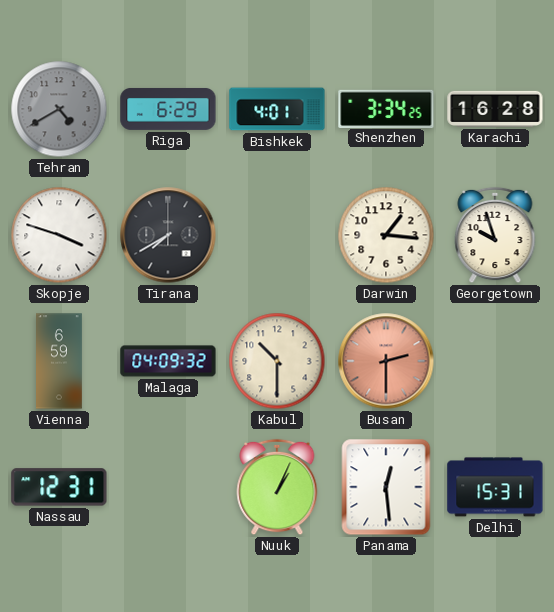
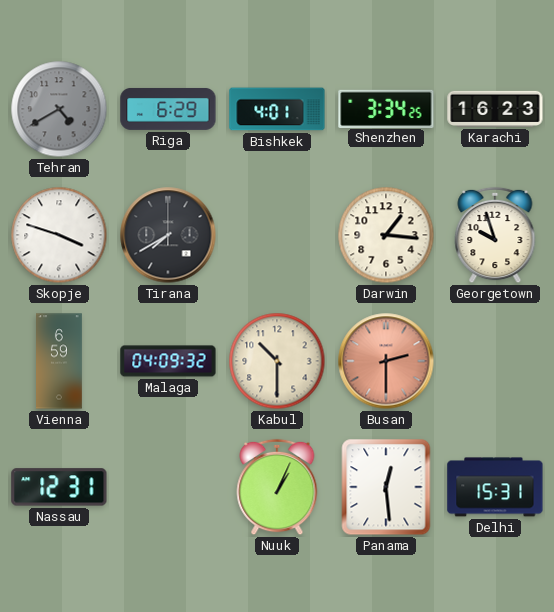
Karachi: 16:28 -> 16:23
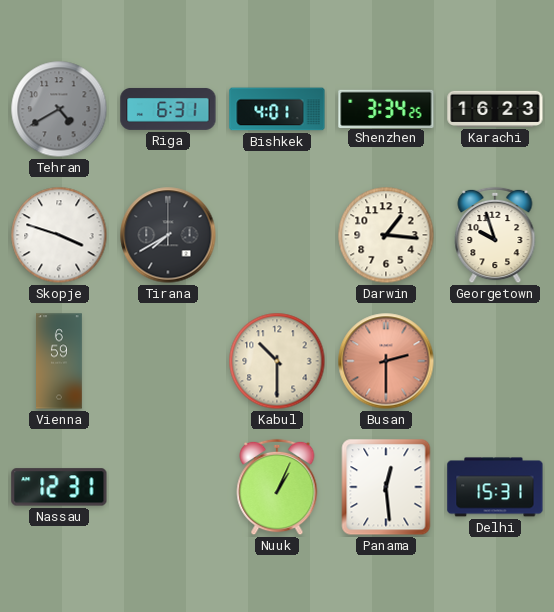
Riga: 6:29 -> 6:31
Malaga: 04:09 -> none
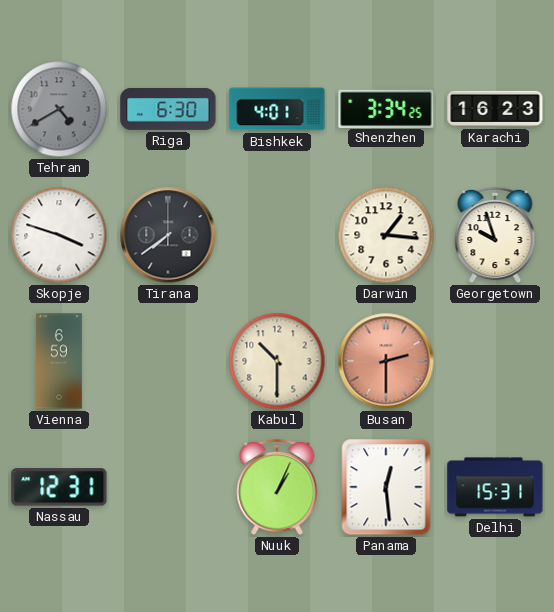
Riga: 6:31 -> 6:30
Tirana: 7:40 -> 7:39
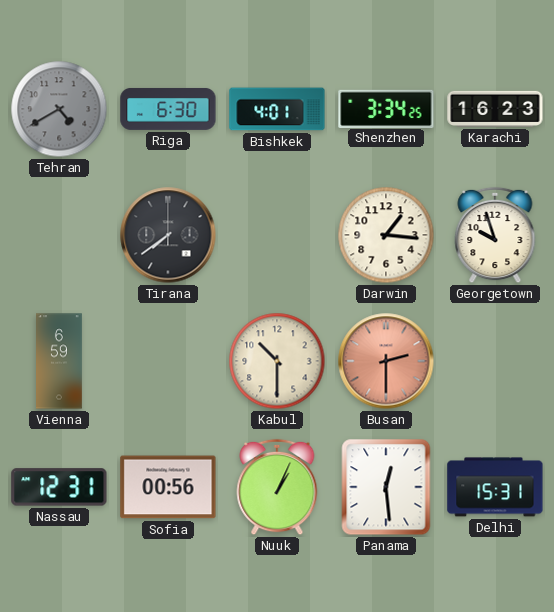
Skopje: 3:48 -> none
Sofia: none -> 00:56
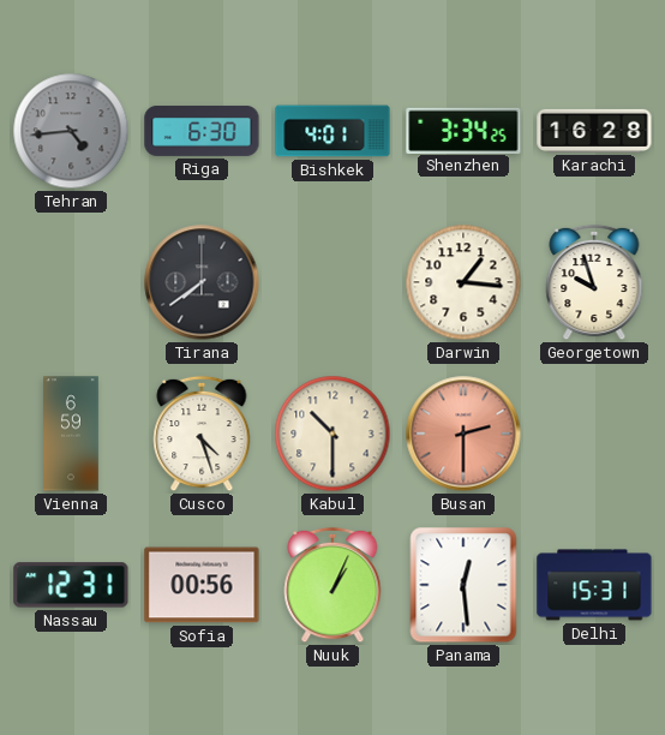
Tehran: 4:40 -> 4:44
Karachi: 16:23 -> 16:28
Cusco: none -> 4:27
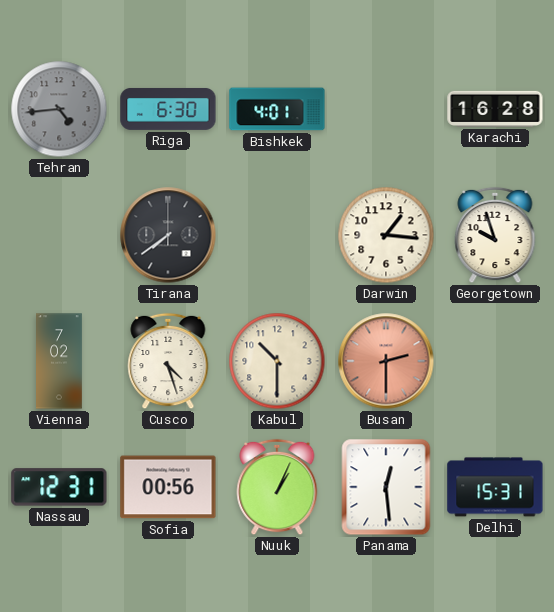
Shenzhen: 3:34 -> none
Vienna: 6:59 -> 7:02
